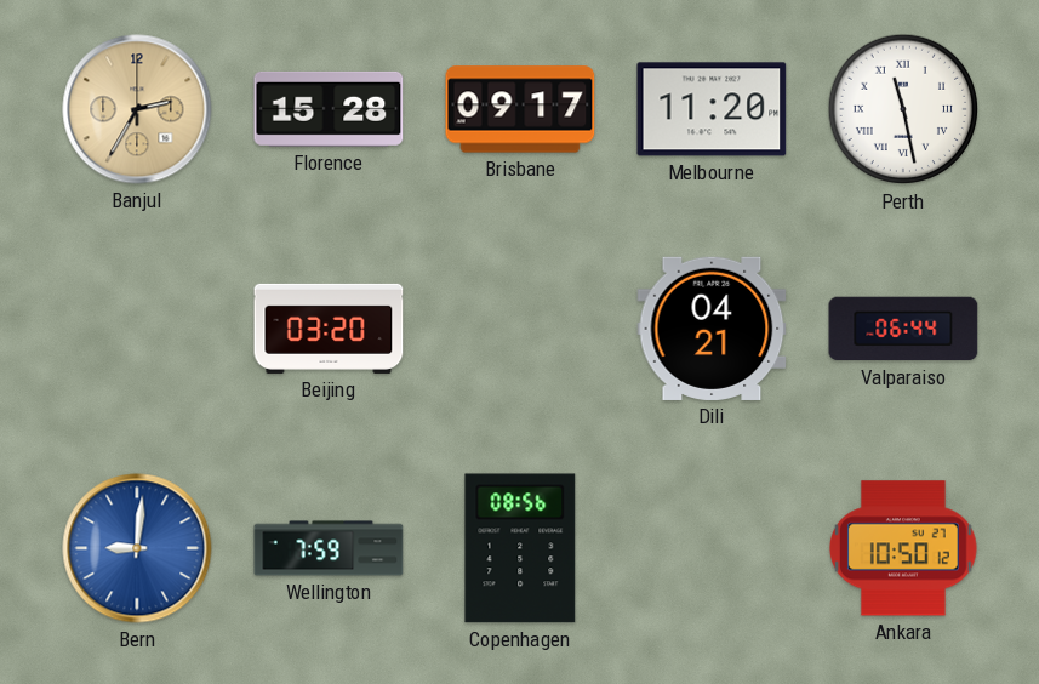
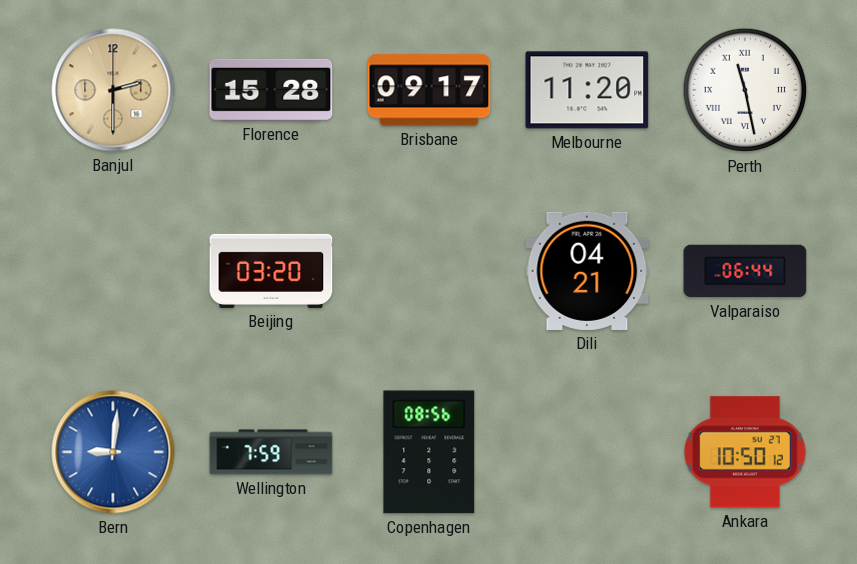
Banjul: 2:35 -> 2:30
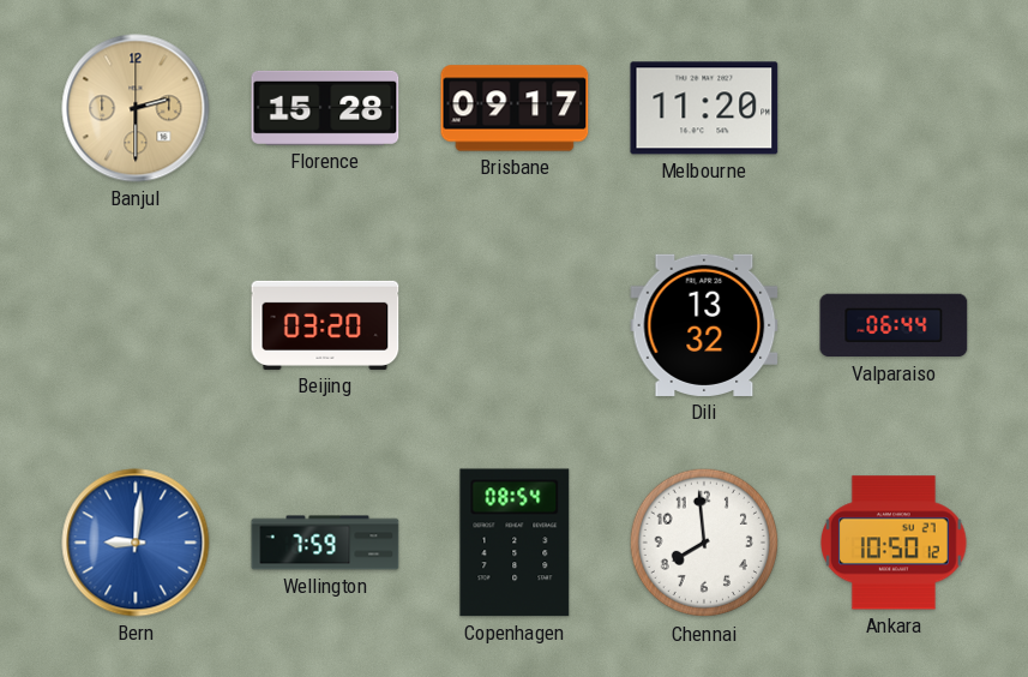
Perth: 11:28 -> none
Dili: 04:21 -> 13:32
Copenhagen: 08:56 -> 08:54
Chennai: none -> 7:59
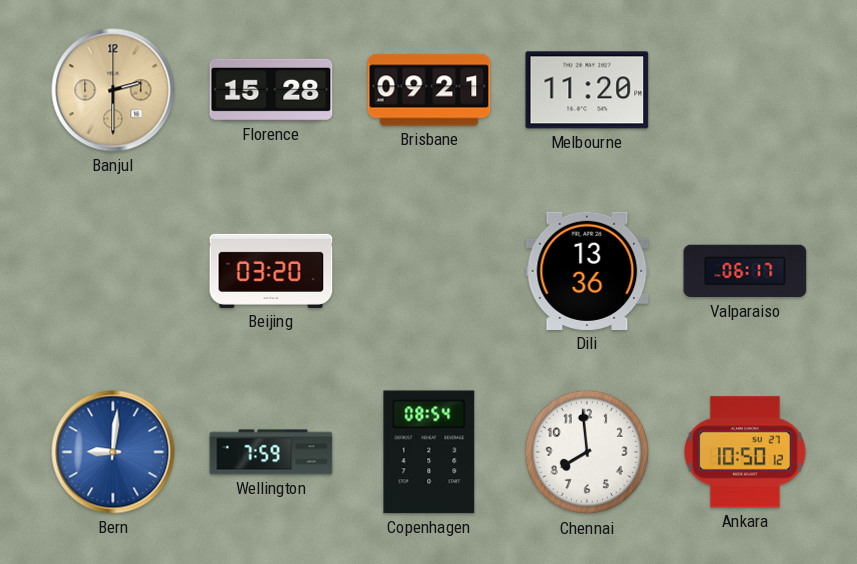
Brisbane: 09:17 -> 09:21
Dili: 13:32 -> 13:36
Valparaiso: 06:44 -> 06:17
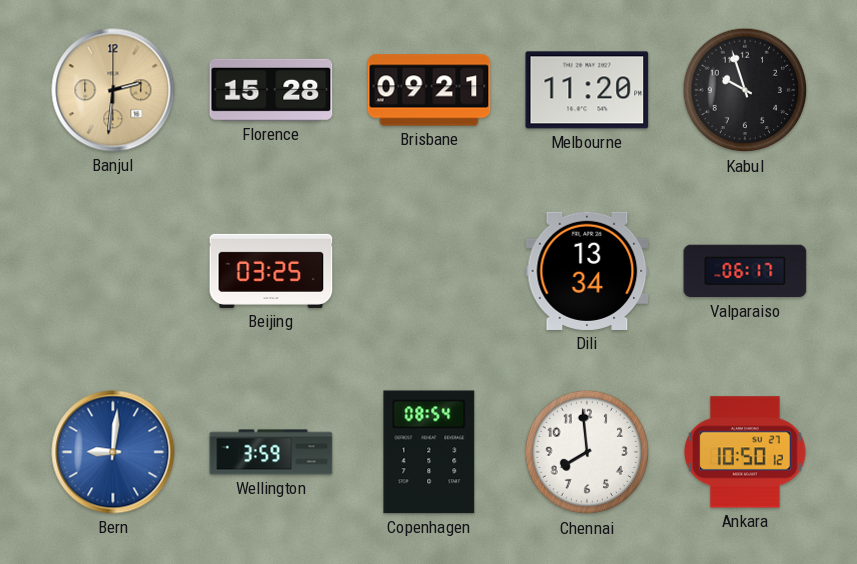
Banjul: 2:30 -> 2:31
Kabul: none -> 9:57
Beijing: 03:20 -> 03:25
Dili: 13:36 -> 13:34
Wellington: 7:59 -> 3:59
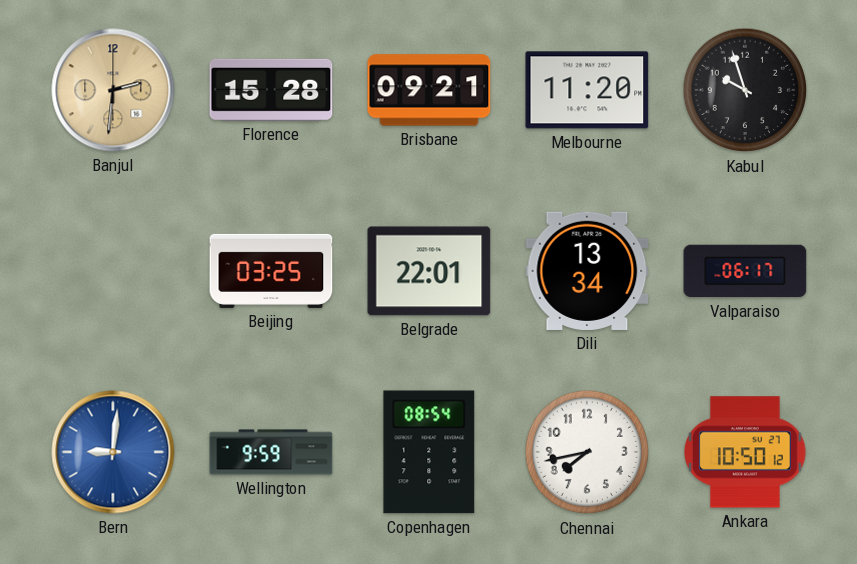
Belgrade: none -> 22:01
Wellington: 3:59 -> 9:59
Chennai: 7:59 -> 7:43
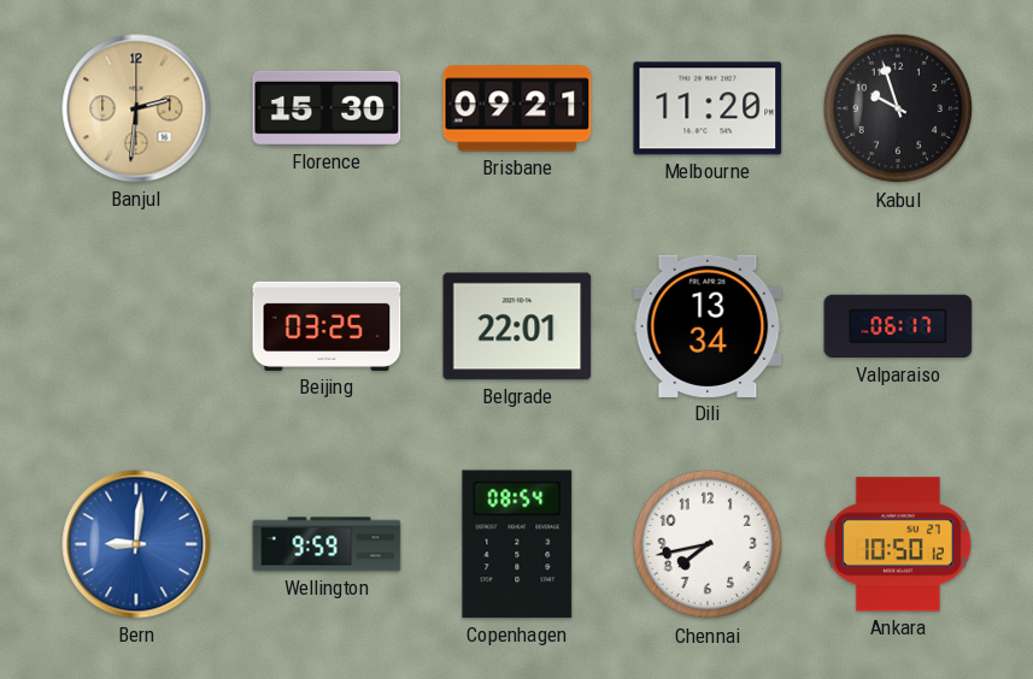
Florence: 15:28 -> 15:30
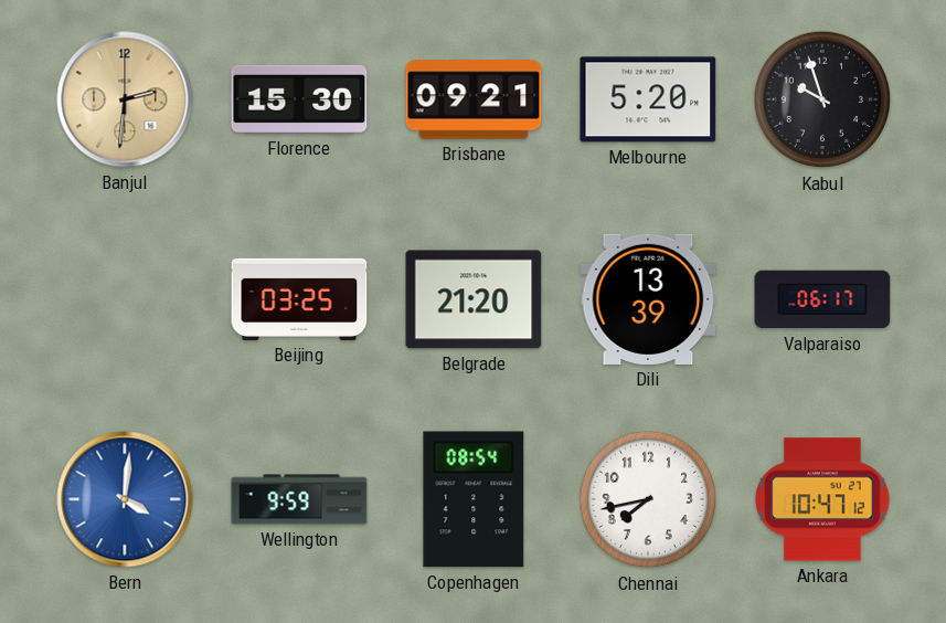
Melbourne: 11:20 -> 5:20
Belgrade: 22:01 -> 21:20
Dili: 13:34 -> 13:39
Bern: 9:01 -> 4:01
Ankara: 10:50 -> 10:47
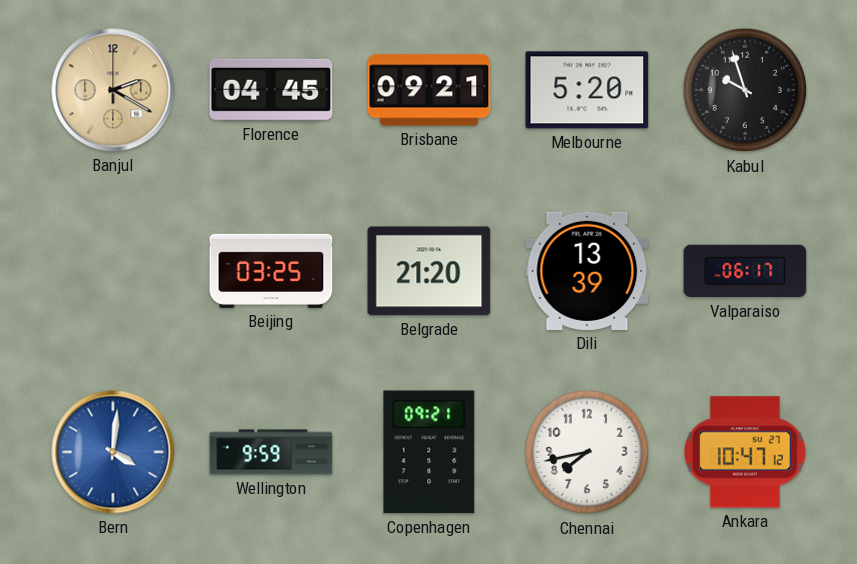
Banjul: 2:31 -> 2:20
Florence: 15:30 -> 04:45
Copenhagen: 08:54 -> 09:21
